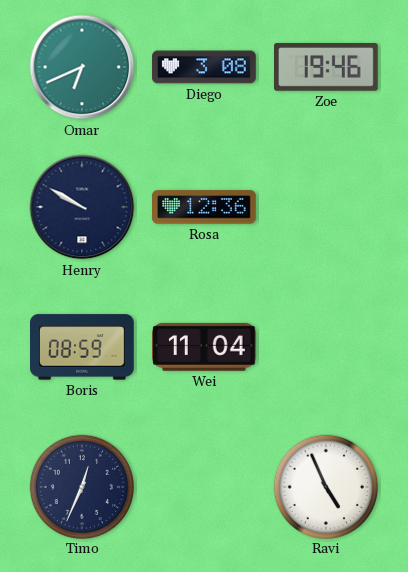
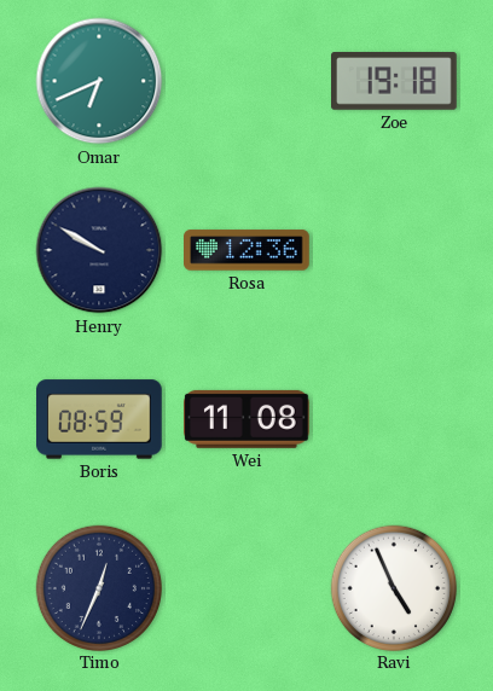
Diego: 3:08 -> none
Zoe: 19:46 -> 19:18
Wei: 11:04 -> 11:08
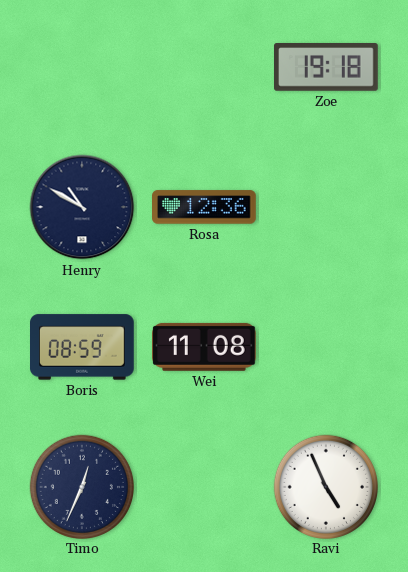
Omar: 6:41 -> none
Henry: 9:50 -> 10:50
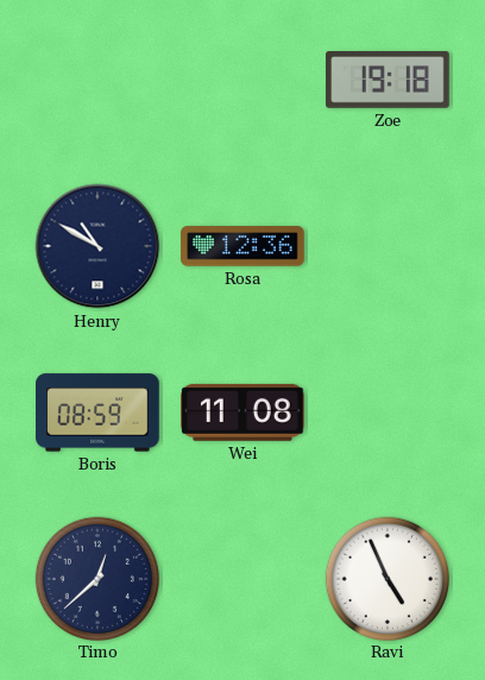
Timo: 12:34 -> 12:38
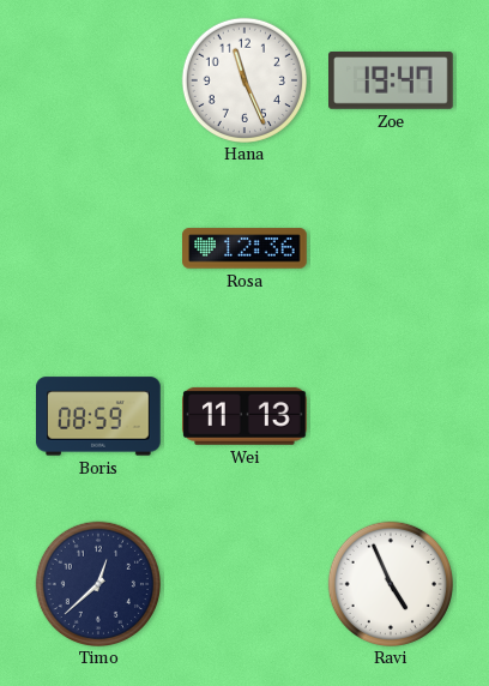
Hana: none -> 11:26
Zoe: 19:18 -> 19:47
Henry: 10:50 -> none
Wei: 11:08 -> 11:13
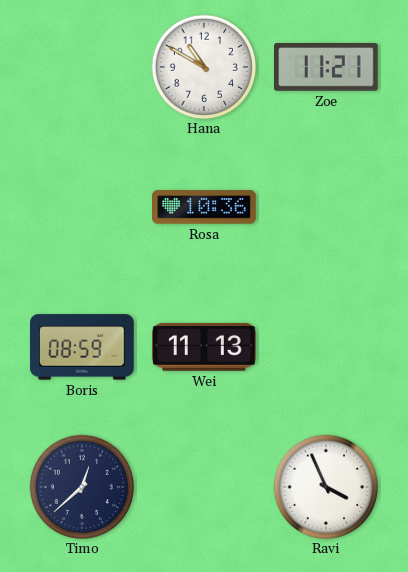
Hana: 11:26 -> 10:50
Zoe: 19:47 -> 11:21
Rosa: 12:36 -> 10:36
Ravi: 4:56 -> 3:56
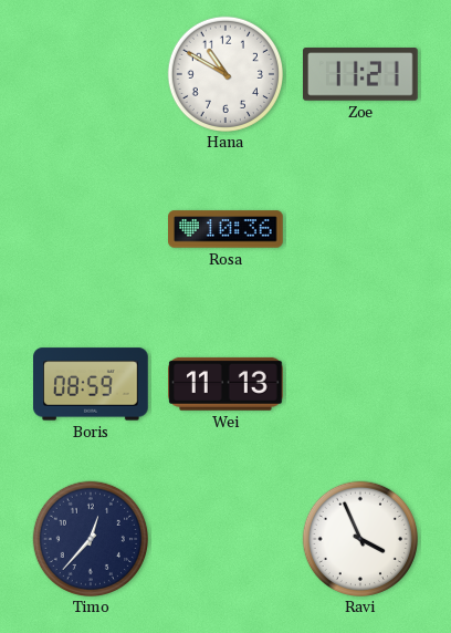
Timo: 12:38 -> 12:37
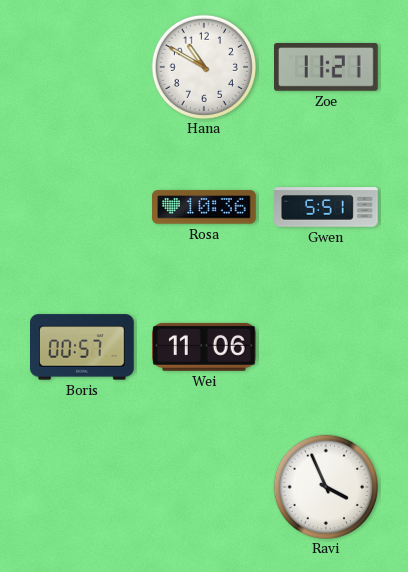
Gwen: none -> 5:51
Boris: 08:59 -> 00:57
Wei: 11:13 -> 11:06
Timo: 12:37 -> none
